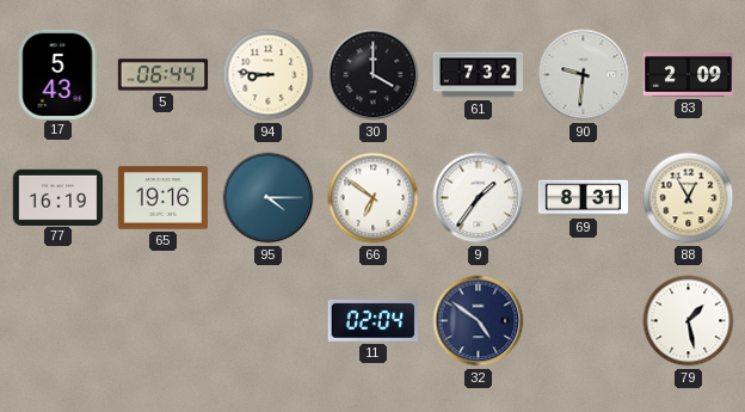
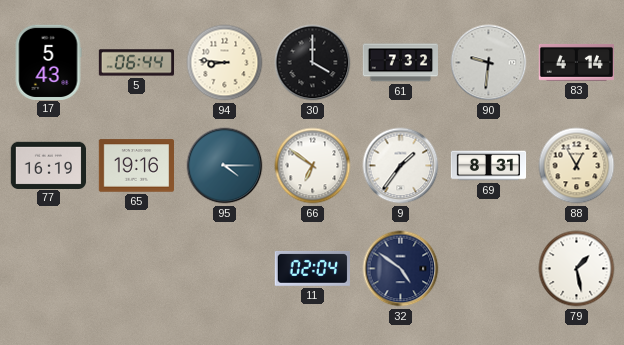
83: 2:09 -> 4:14
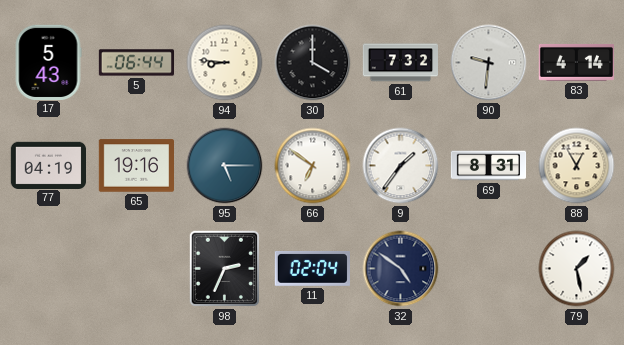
77: 16:19 -> 04:19
95: 4:15 -> 5:15
98: none -> 2:34
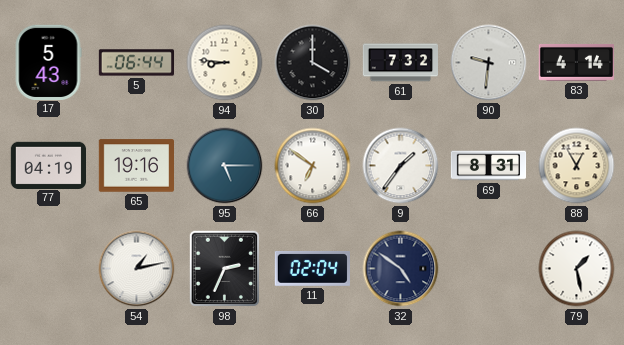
54: none -> 1:13
